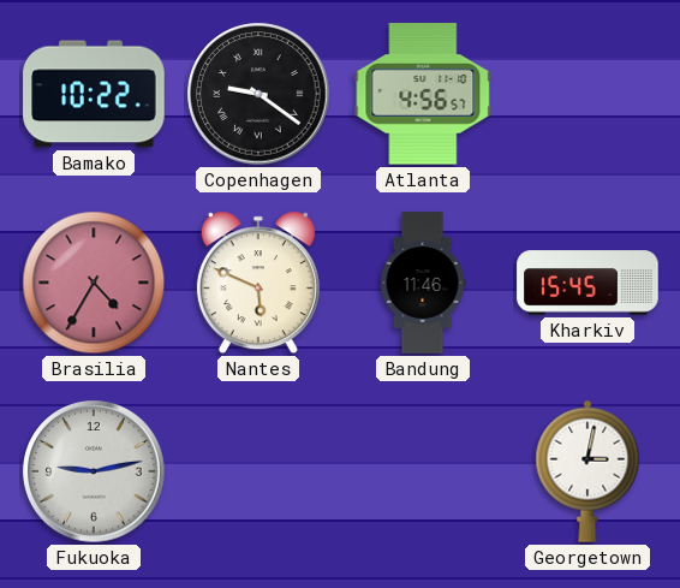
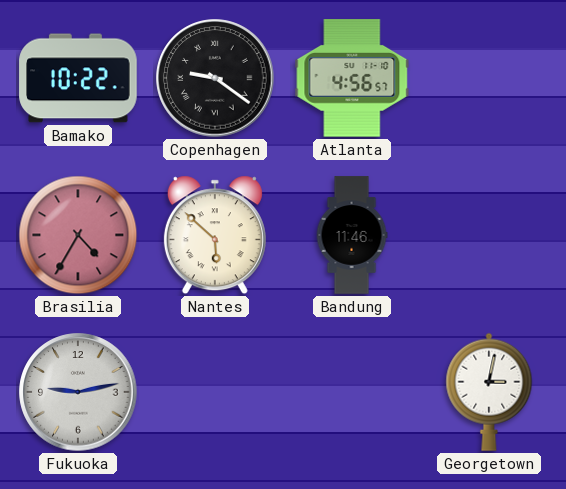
Nantes: 5:49 -> 5:52
Kharkiv: 15:45 -> none
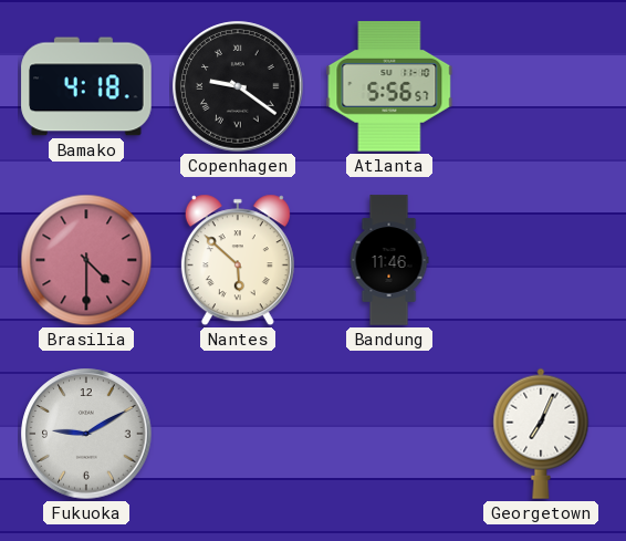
Bamako: 10:22 -> 4:18
Atlanta: 4:56 -> 5:56
Brasilia: 4:35 -> 4:30
Fukuoka: 9:13 -> 9:10
Georgetown: 3:02 -> 7:04
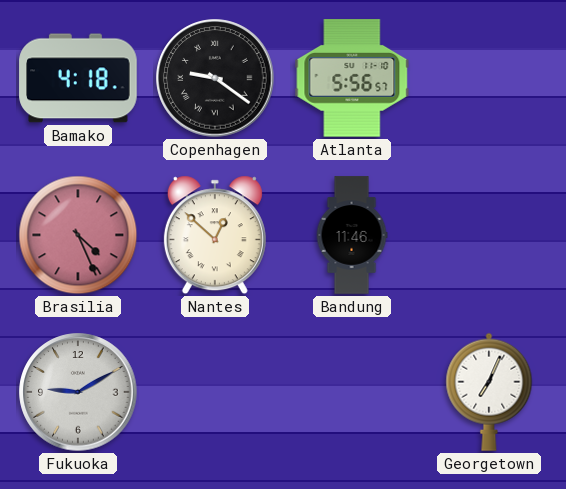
Brasilia: 4:30 -> 4:26
Nantes: 5:52 -> 12:52
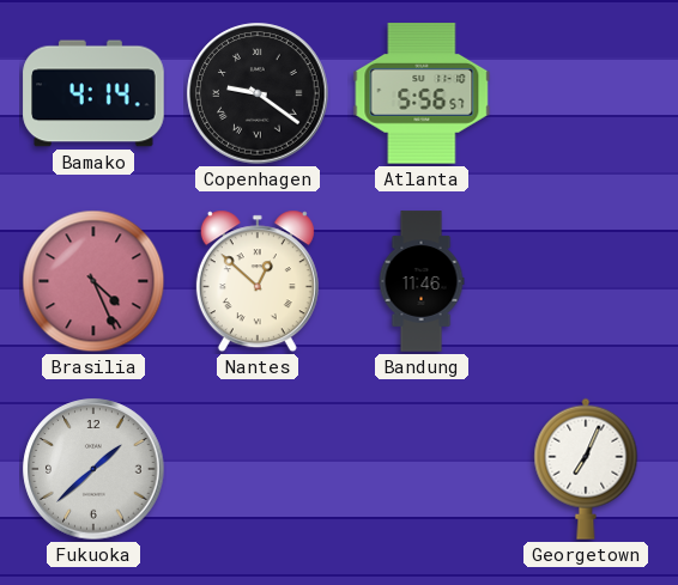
Bamako: 4:18 -> 4:14
Fukuoka: 9:10 -> 1:38
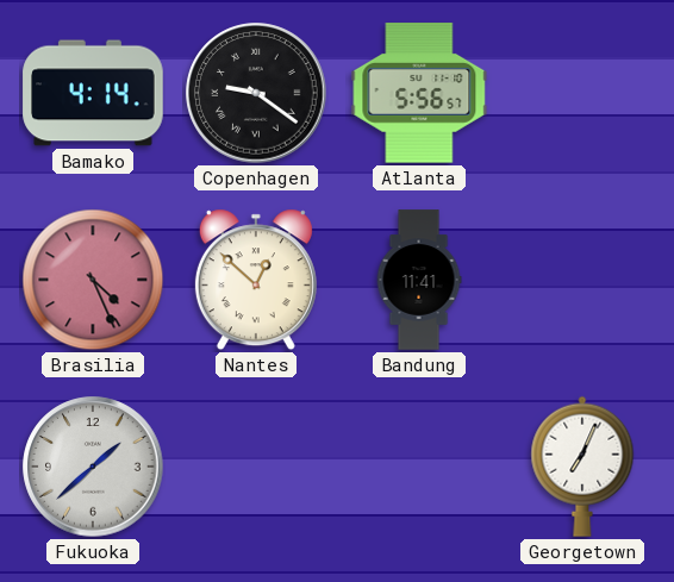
Bandung: 11:46 -> 11:41
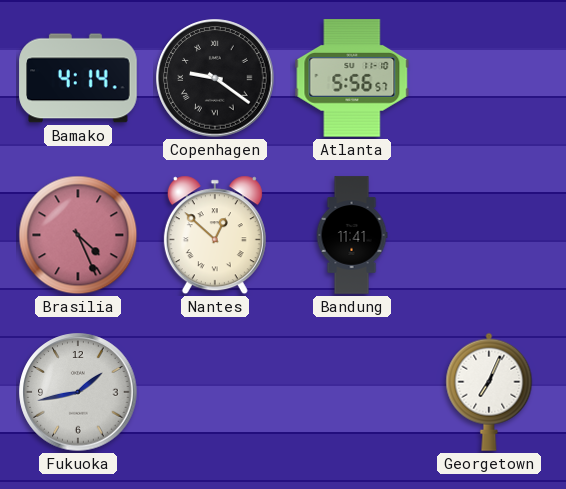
Fukuoka: 1:38 -> 1:43
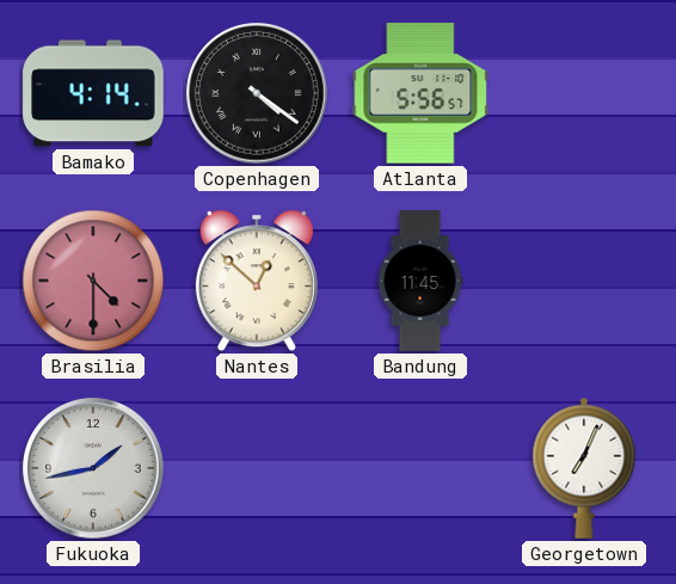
Copenhagen: 9:21 -> 4:21
Brasilia: 4:26 -> 4:30
Bandung: 11:41 -> 11:45
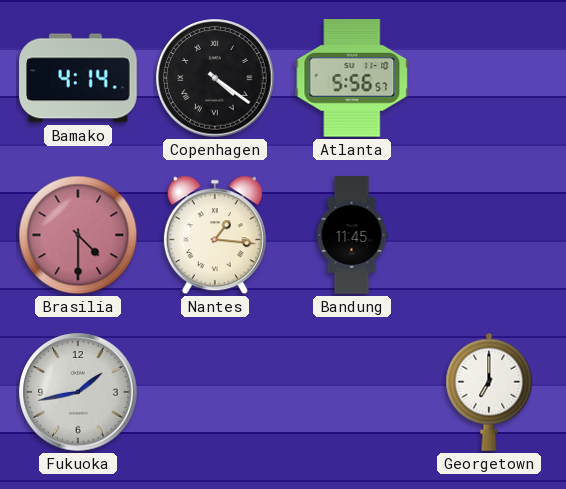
Nantes: 12:52 -> 1:16
Georgetown: 7:04 -> 7:00
